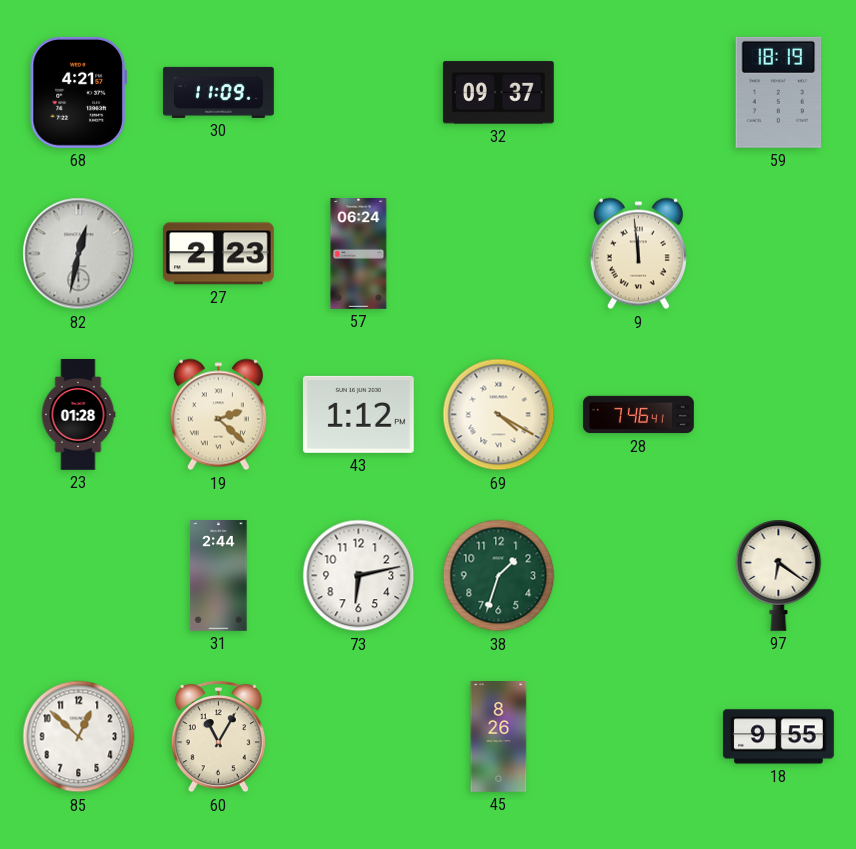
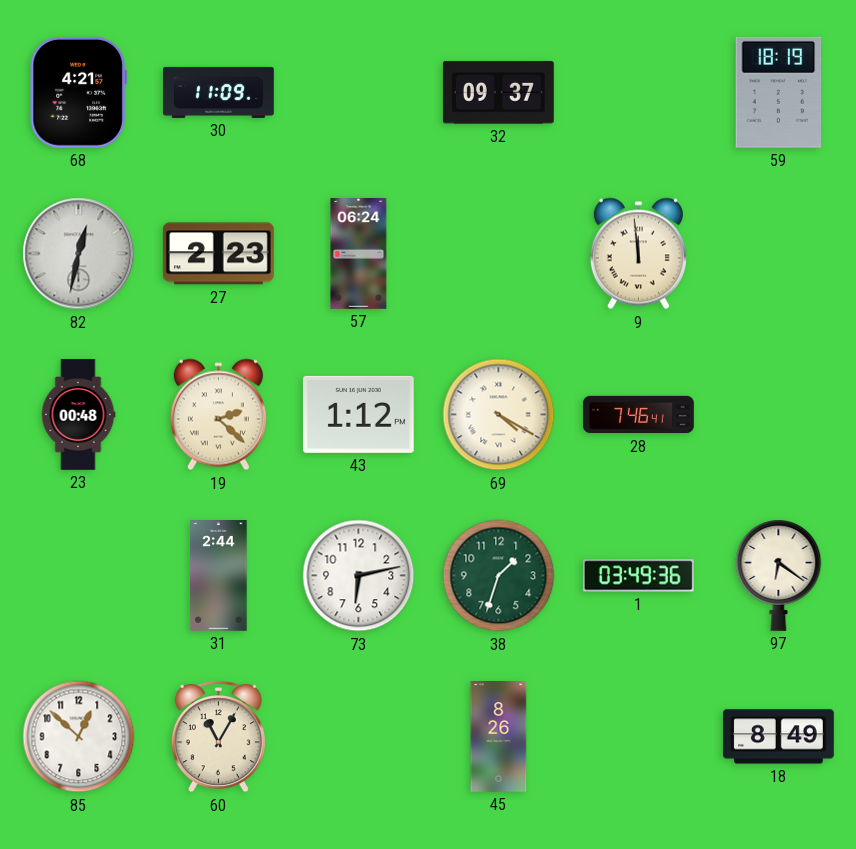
23: 01:28 -> 00:48
1: none -> 03:49
18: 9:55 -> 8:49
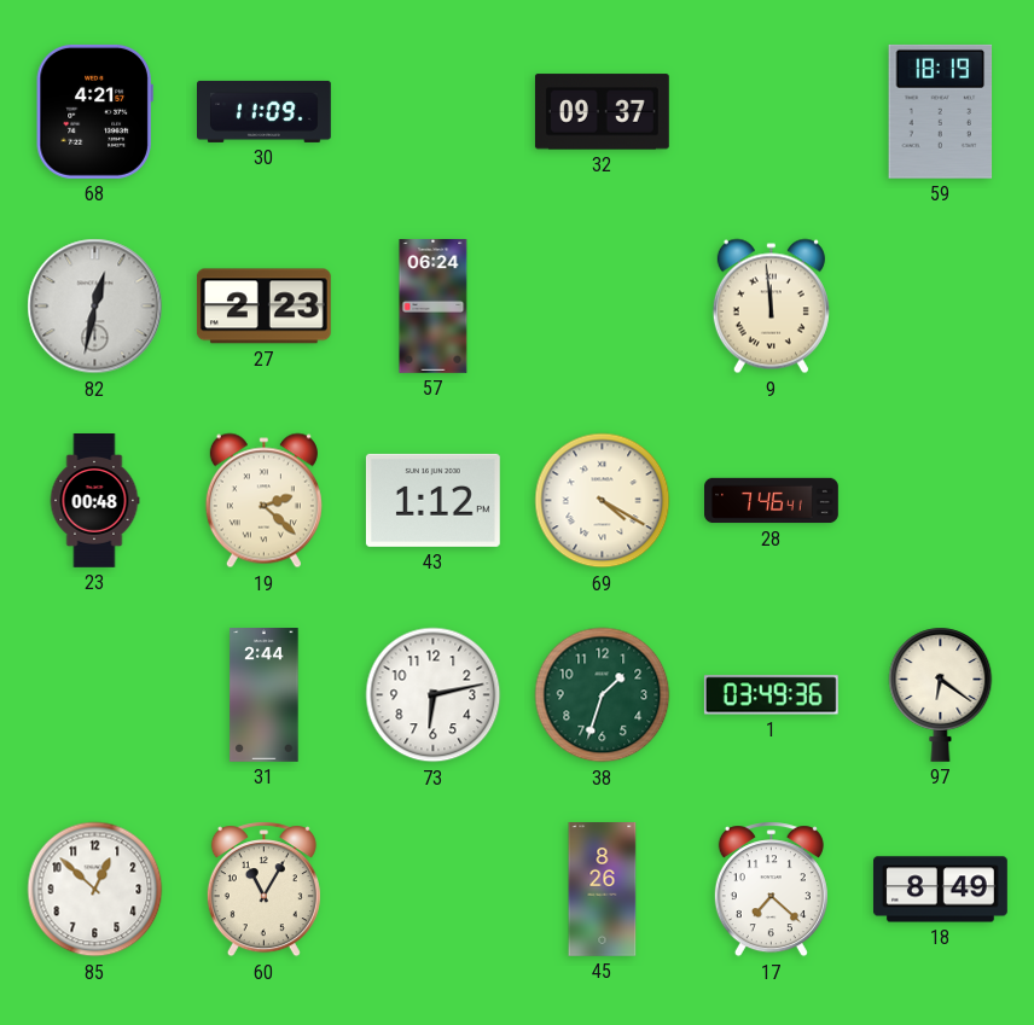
17: none -> 7:22
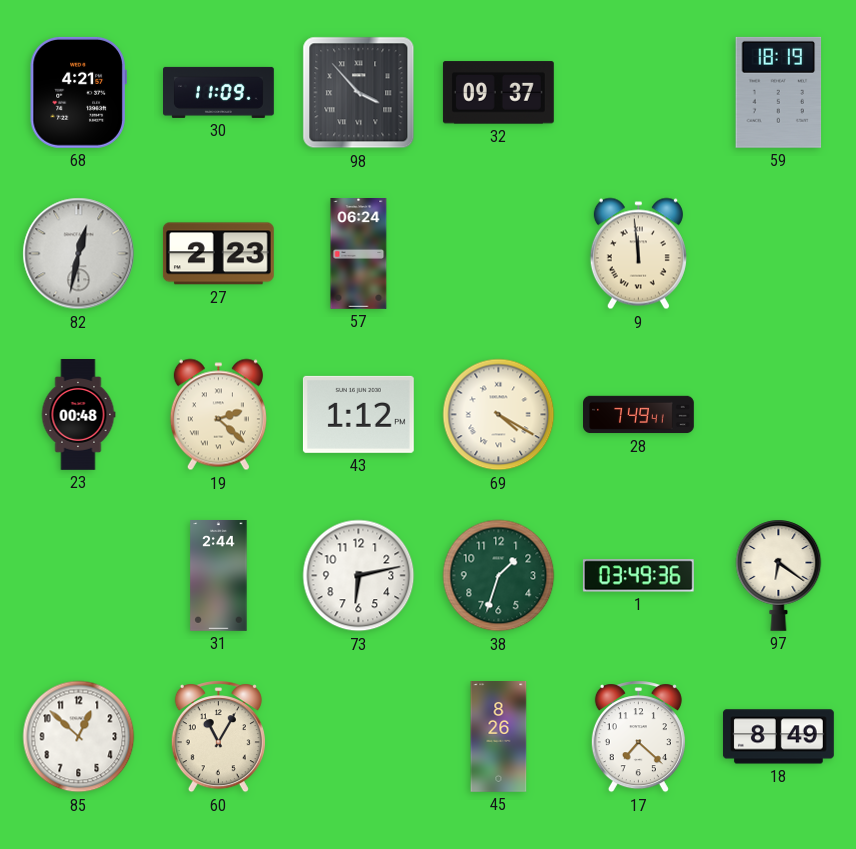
98: none -> 3:53
28: 7:46 -> 7:49
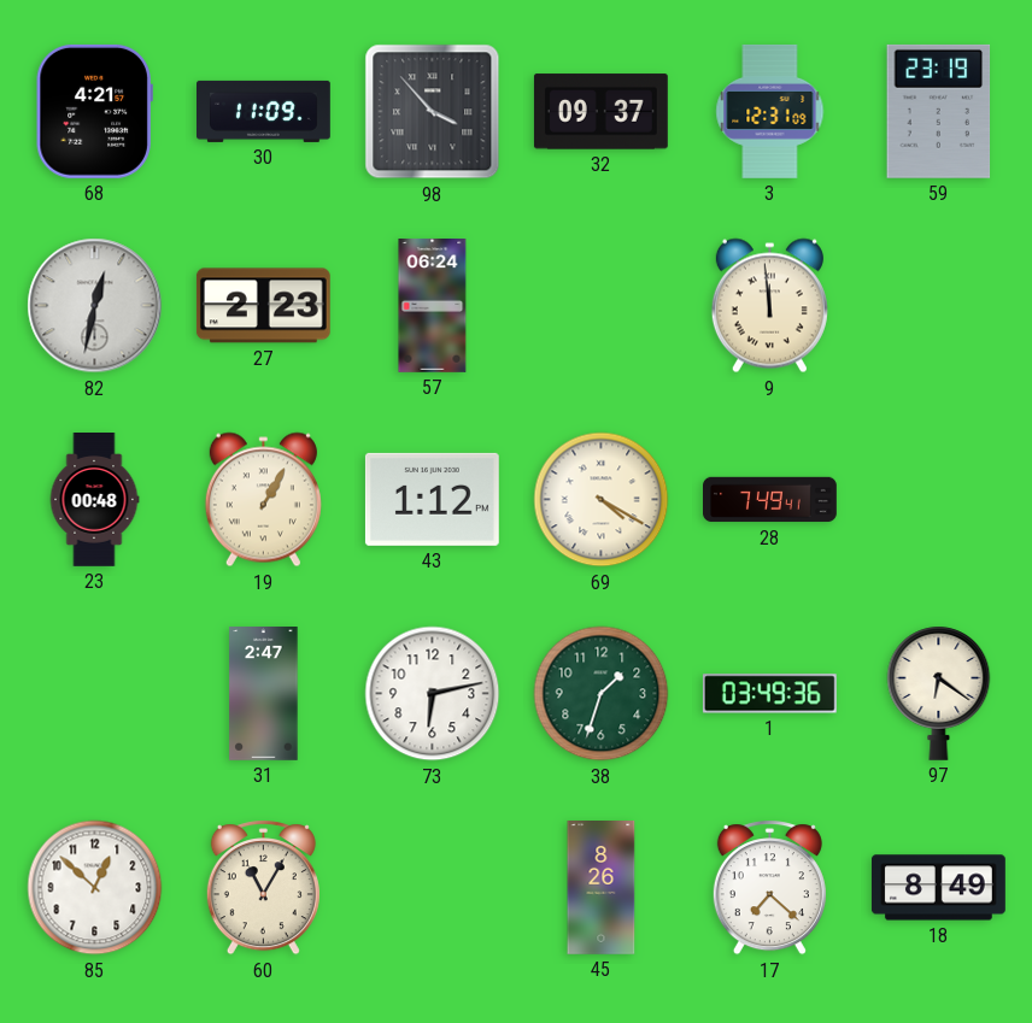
3: none -> 12:31
59: 18:19 -> 23:19
19: 2:22 -> 1:05
31: 2:44 -> 2:47
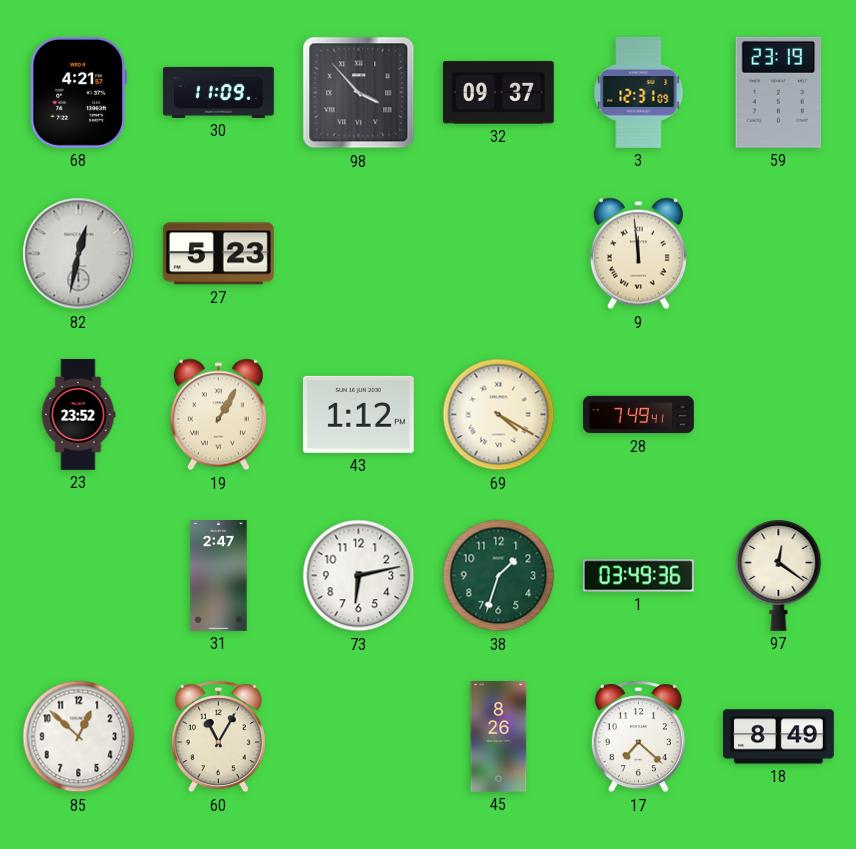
27: 2:23 -> 5:23
57: 06:24 -> none
23: 00:48 -> 23:52
97: 6:21 -> 12:21
